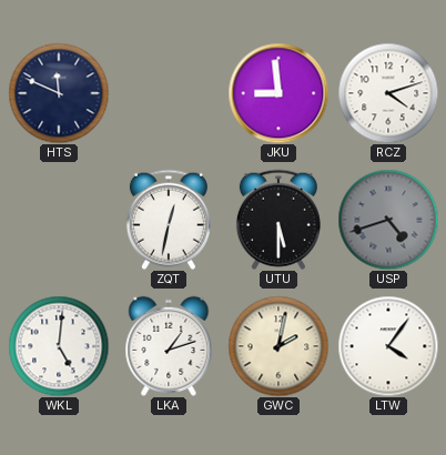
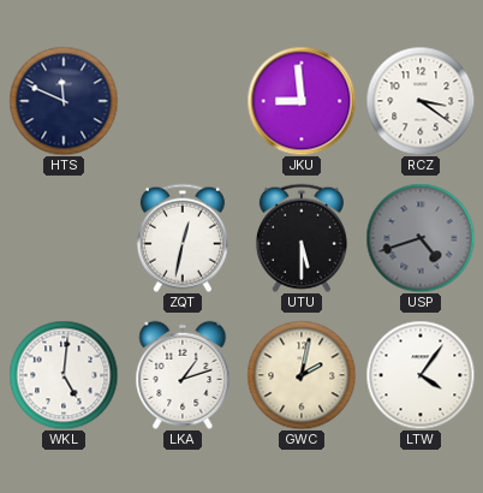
RCZ: 4:12 -> 3:21
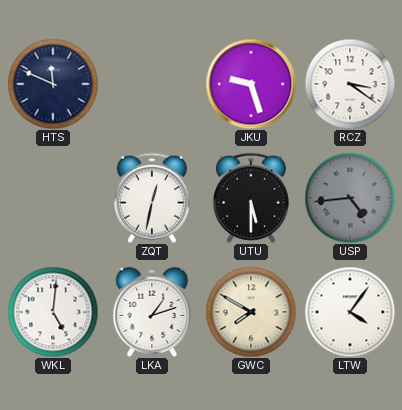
JKU: 8:59 -> 9:27
USP: 4:42 -> 4:44
GWC: 2:02 -> 7:50
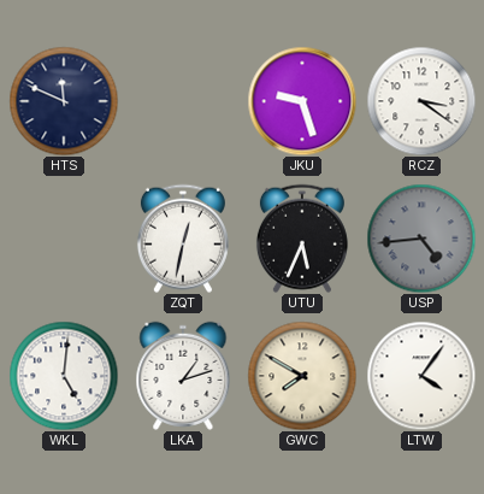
UTU: 5:30 -> 5:34
